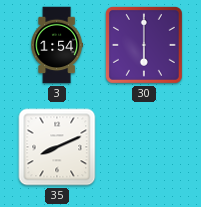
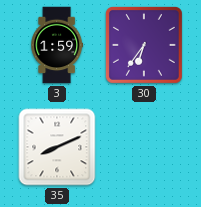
3: 1:54 -> 1:59
30: 6:00 -> 6:36
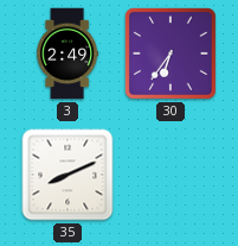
3: 1:59 -> 2:49
